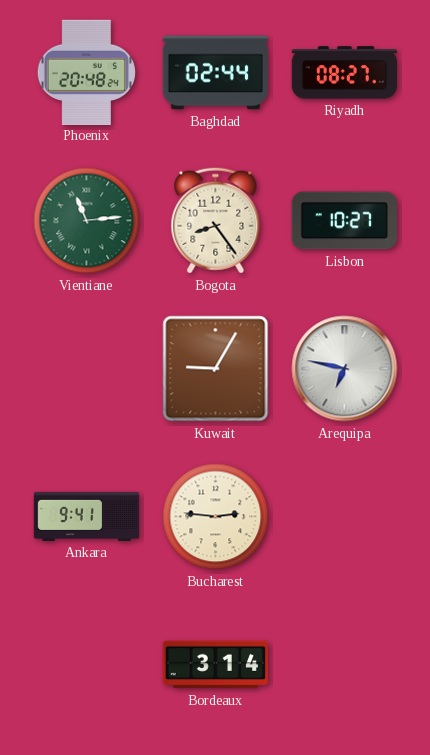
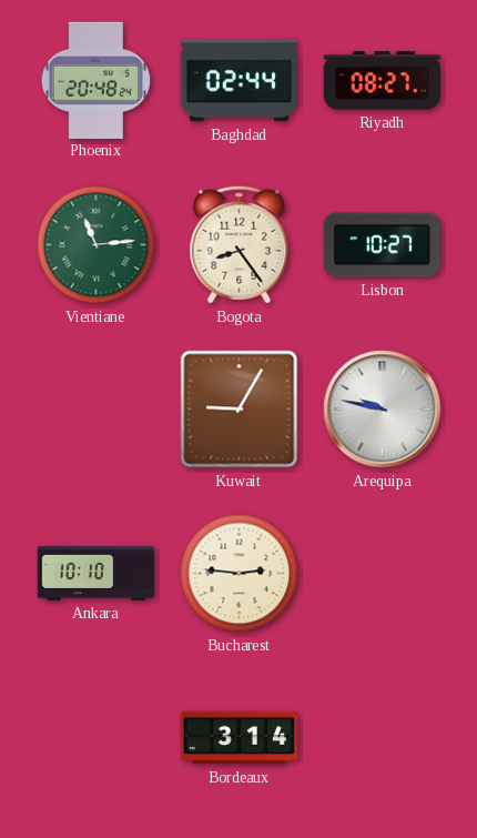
Arequipa: 6:47 -> 9:47
Ankara: 9:41 -> 10:10
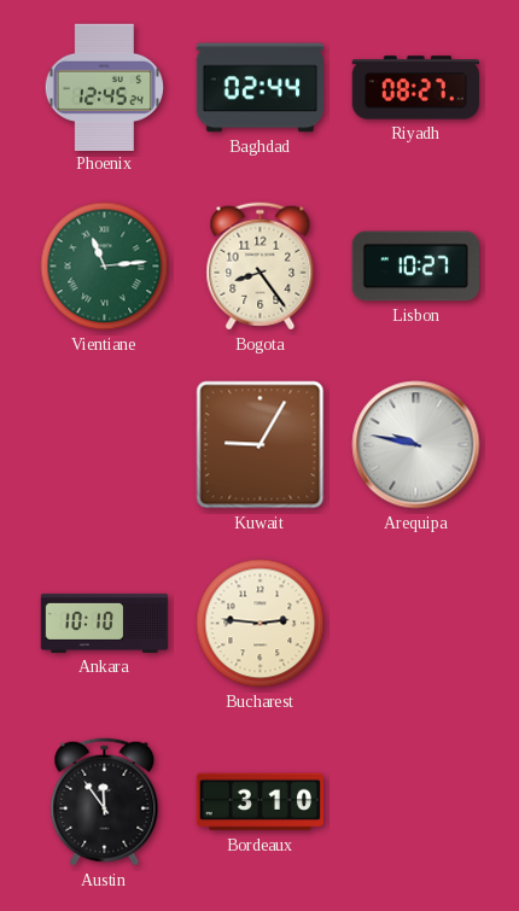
Phoenix: 20:48 -> 12:45
Austin: none -> 11:54
Bordeaux: 3:14 -> 3:10
